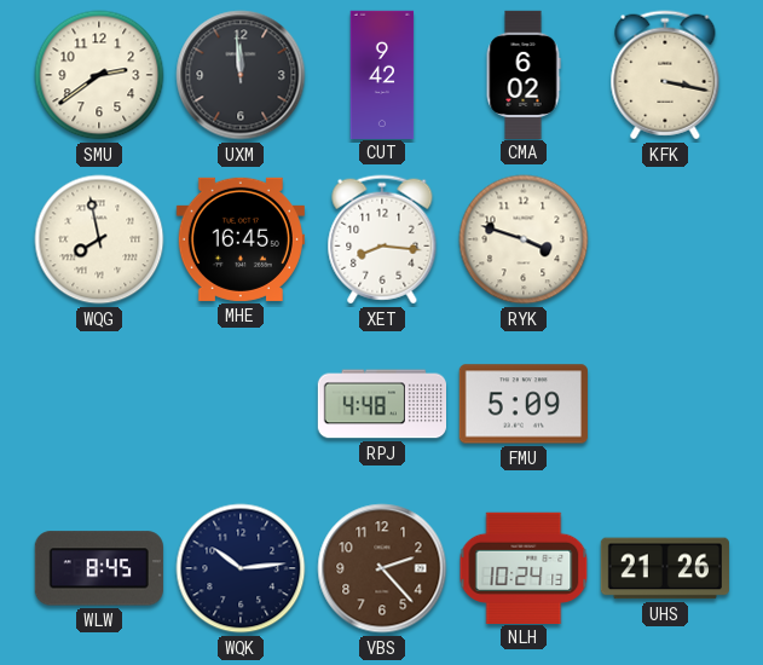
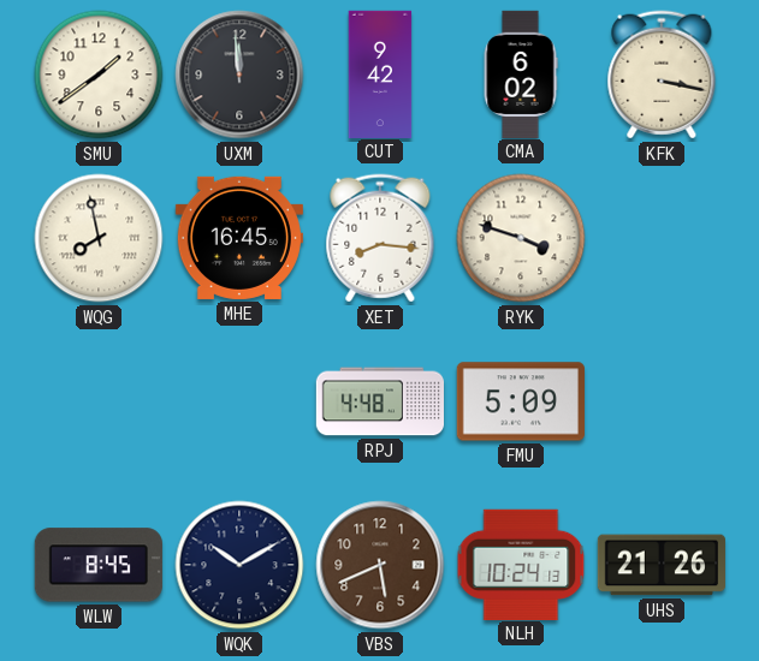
SMU: 2:39 -> 1:39
WQK: 10:14 -> 10:10
VBS: 2:23 -> 5:41
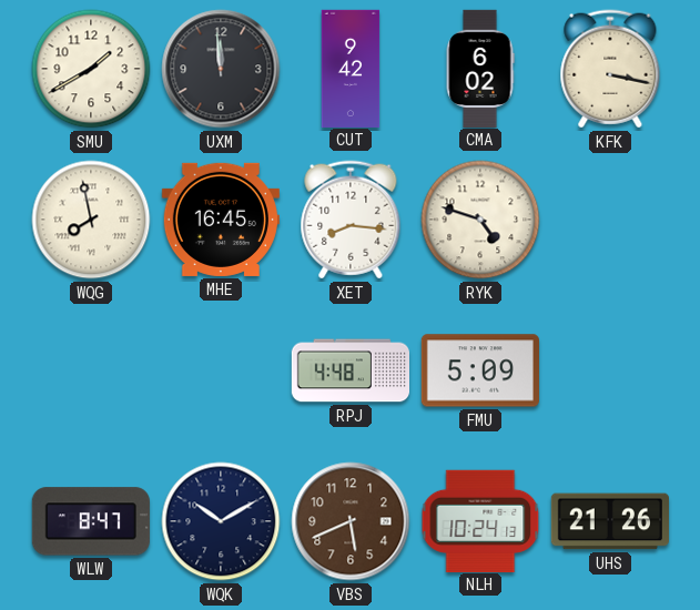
SMU: 1:39 -> 1:40
RYK: 3:48 -> 4:48
WLW: 8:45 -> 8:47
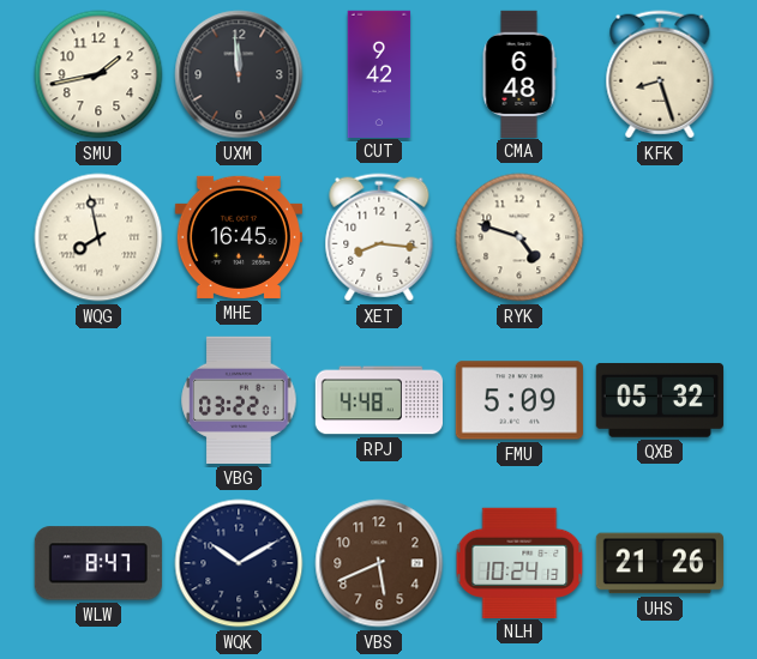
SMU: 1:40 -> 1:43
CMA: 6:02 -> 6:48
KFK: 3:17 -> 8:27
VBG: none -> 03:22
QXB: none -> 05:32
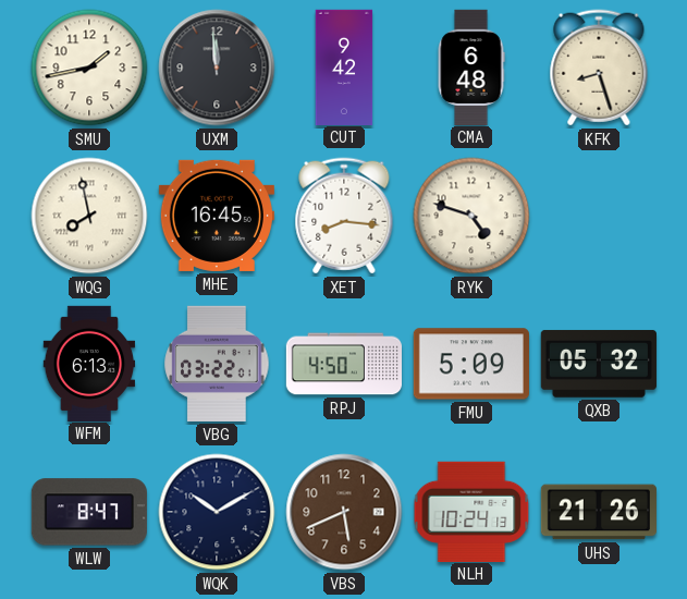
WFM: none -> 6:13
RPJ: 4:48 -> 4:50
